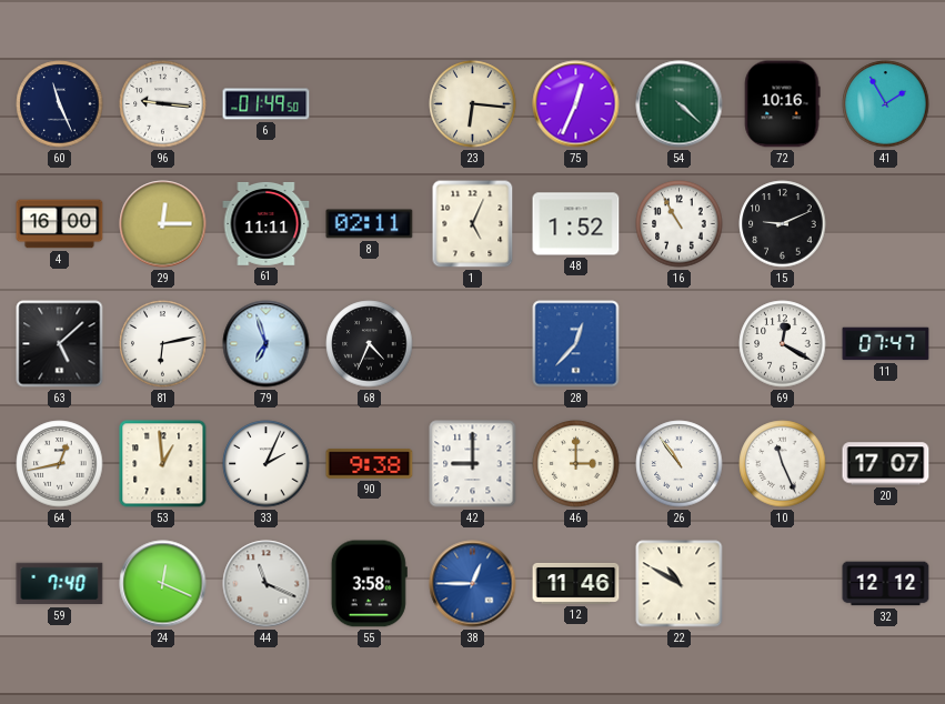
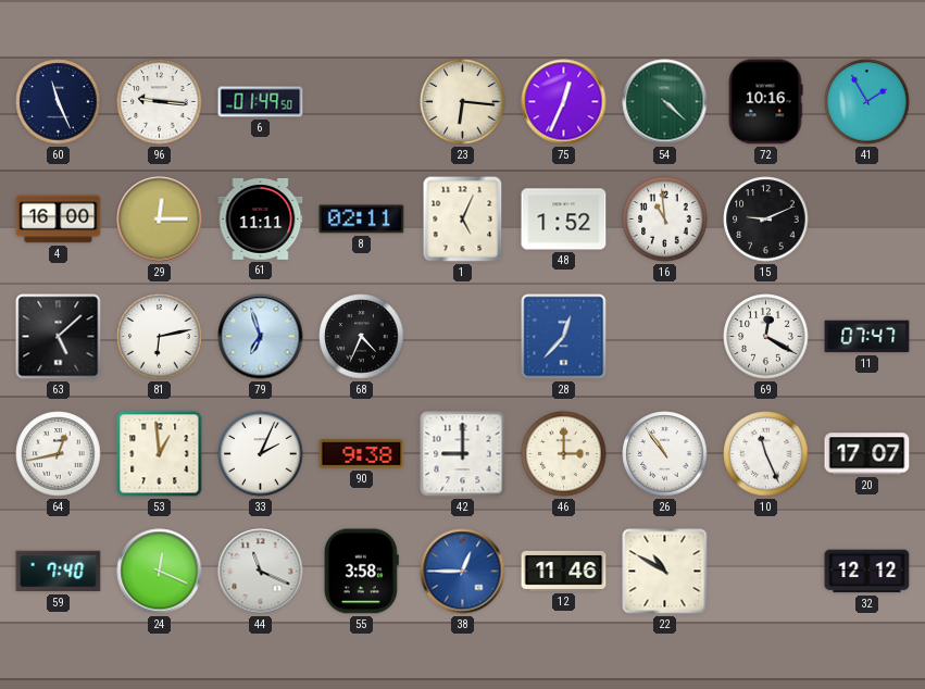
16: 10:55 -> 10:59
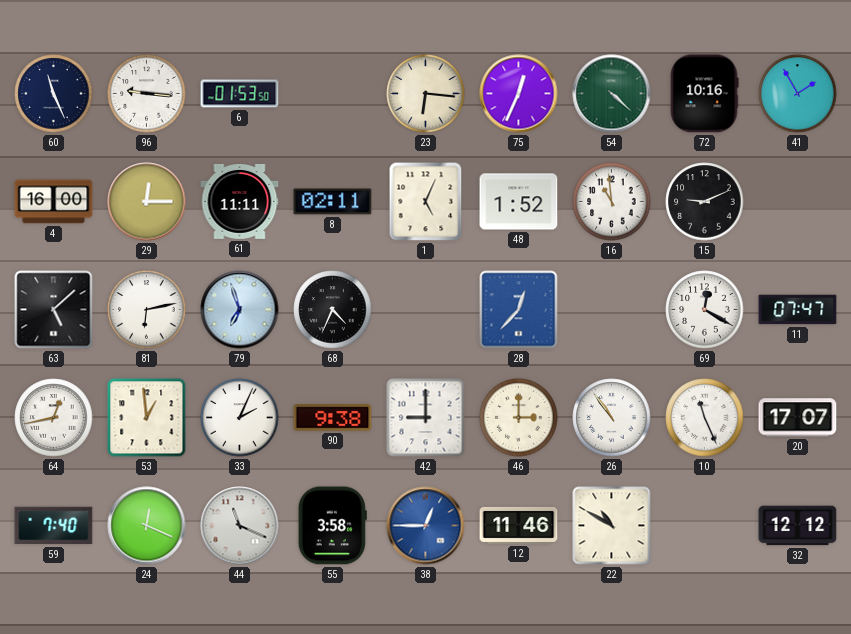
6: 01:49 -> 01:53
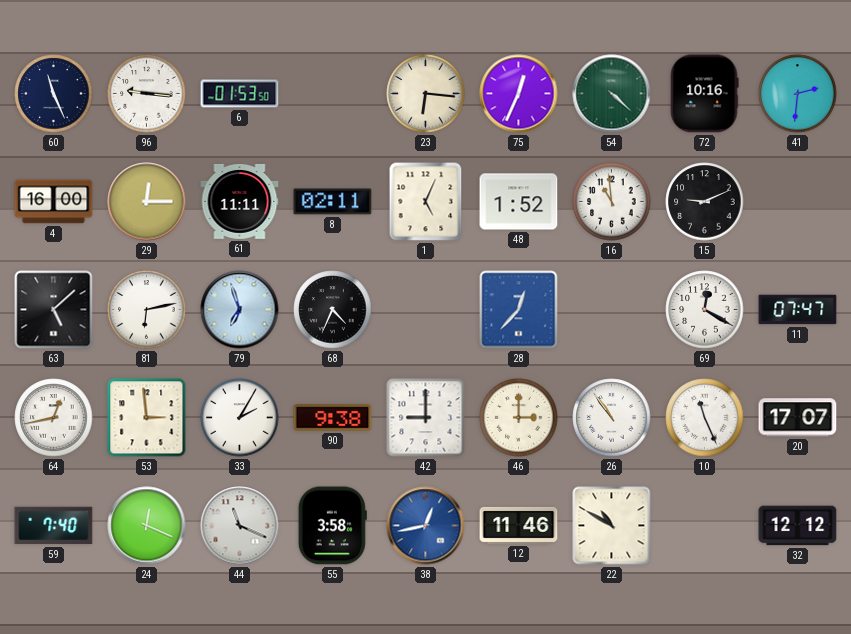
41: 1:55 -> 2:31
53: 12:59 -> 2:59
33: 2:04 -> 2:05
38: 12:45 -> 12:43
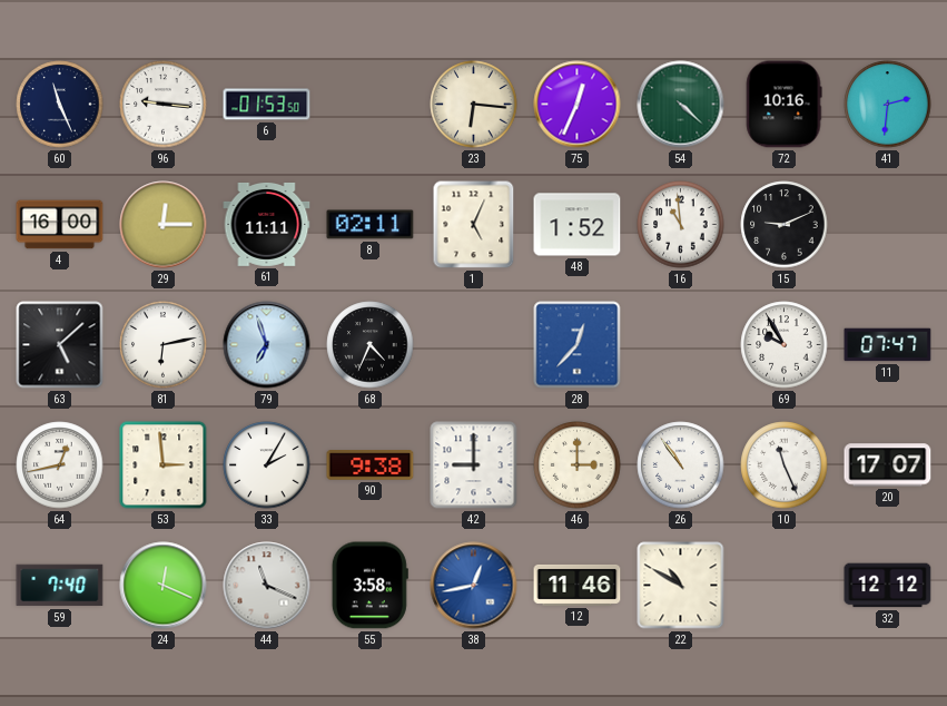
69: 12:20 -> 9:55
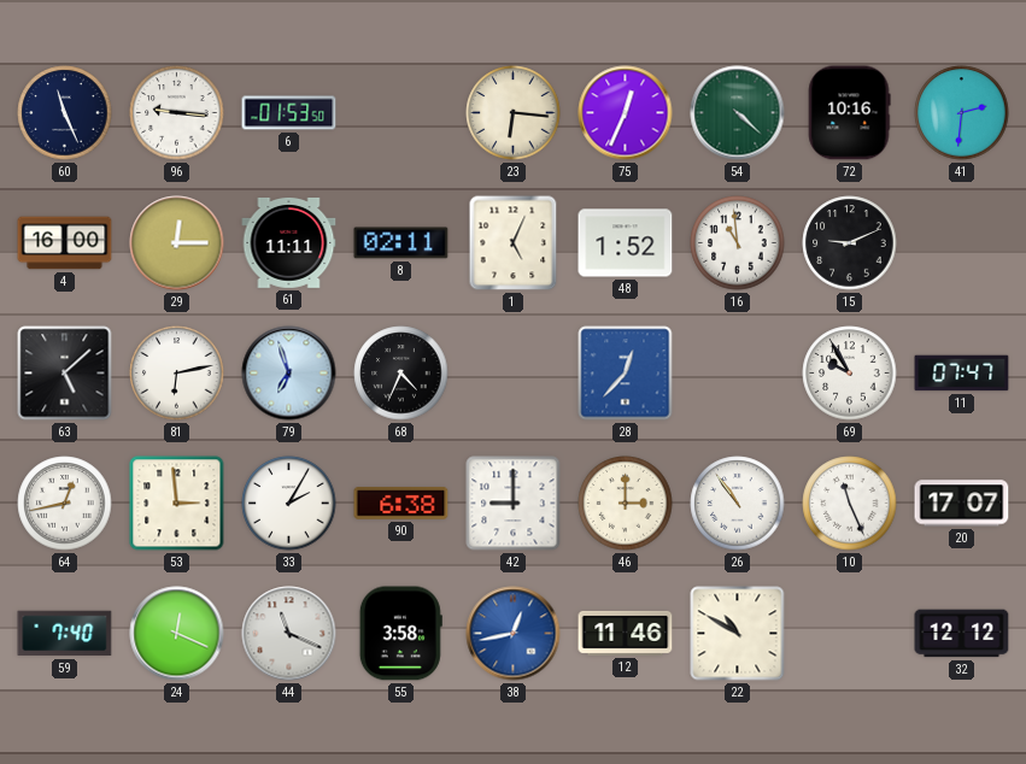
90: 9:38 -> 6:38
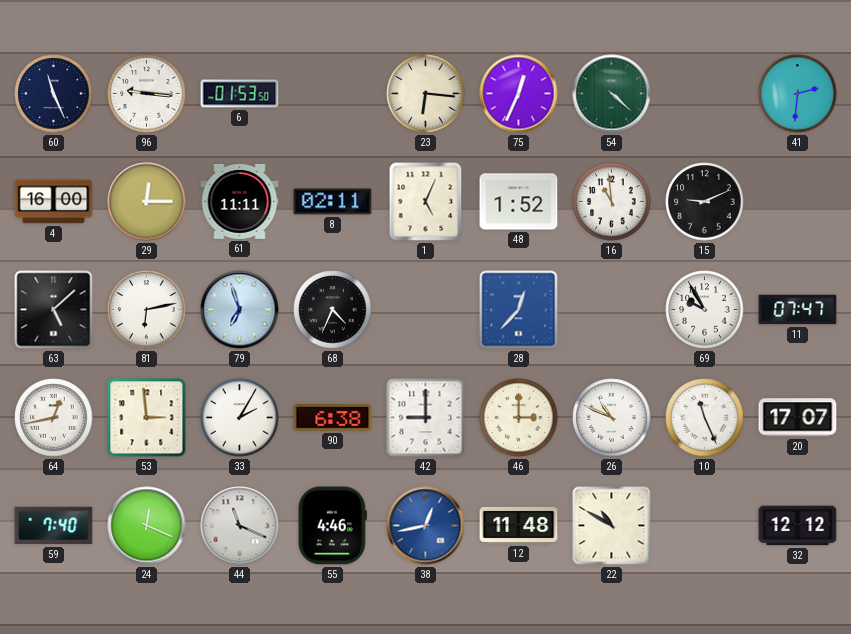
72: 10:16 -> none
26: 10:54 -> 10:49
55: 3:58 -> 4:46
12: 11:46 -> 11:48
